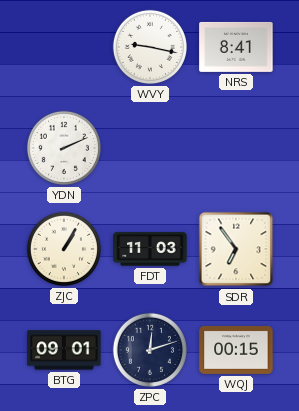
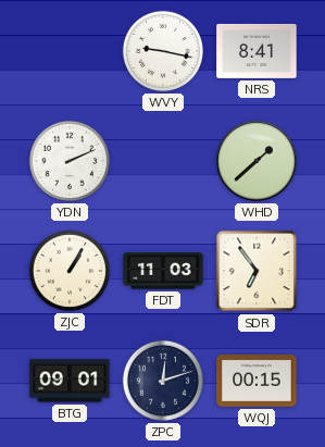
WHD: none -> 1:38
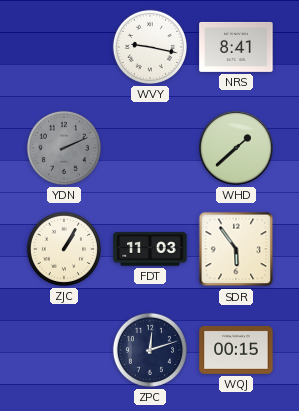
YDN dial: white -> grey
SDR: 6:54 -> 5:54
BTG: 09:01 -> none
